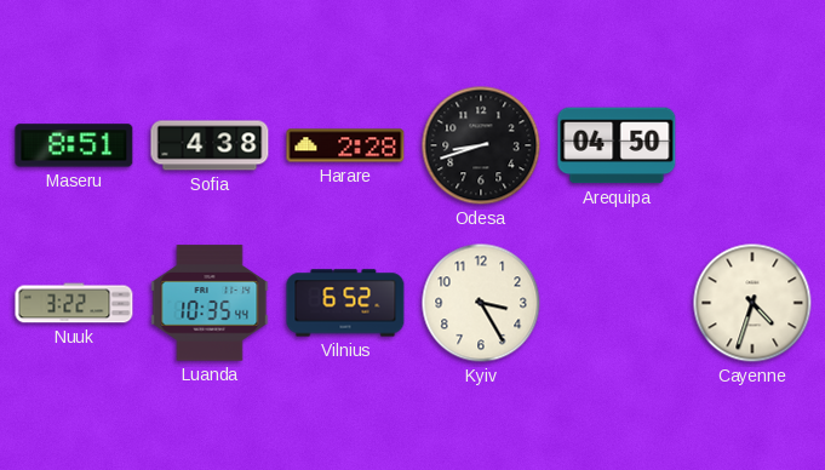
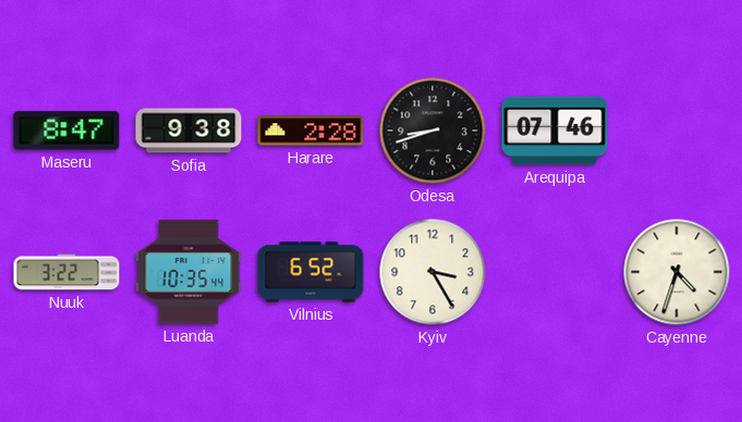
Maseru: 8:51 -> 8:47
Sofia: 4:38 -> 9:38
Arequipa: 04:50 -> 07:46
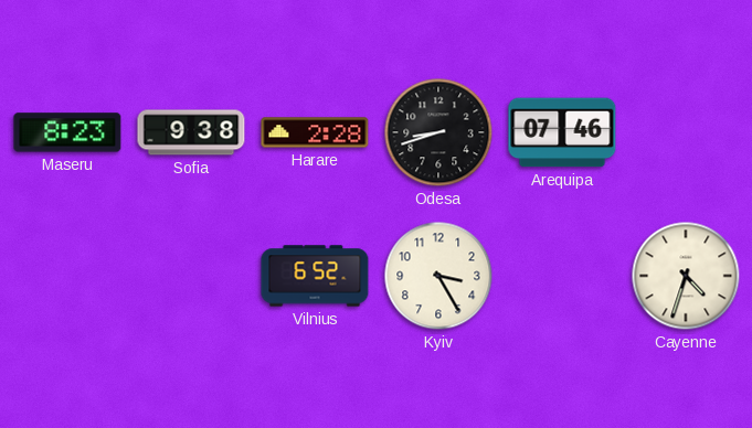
Maseru: 8:47 -> 8:23
Nuuk: 3:22 -> none
Luanda: 10:35 -> none
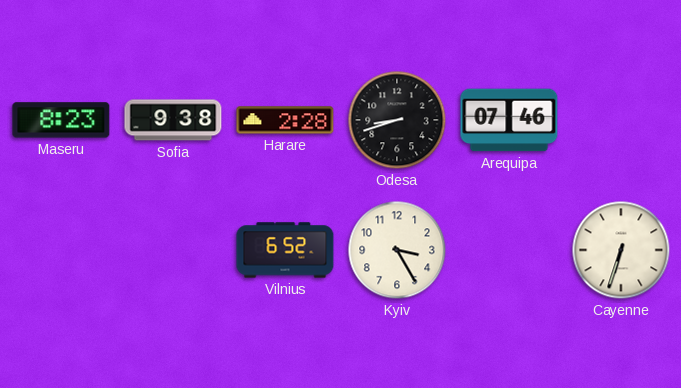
Cayenne: 4:33 -> 6:33
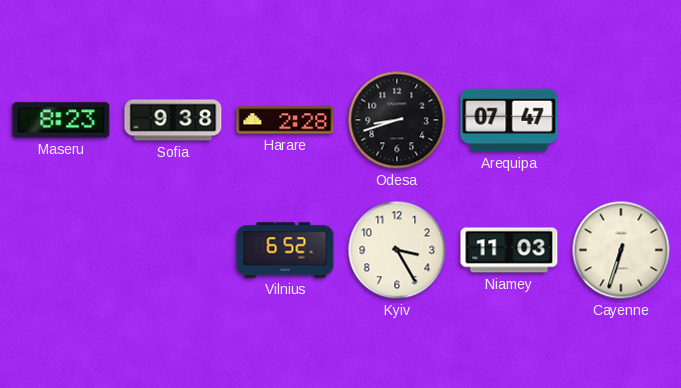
Arequipa: 07:46 -> 07:47
Niamey: none -> 11:03
